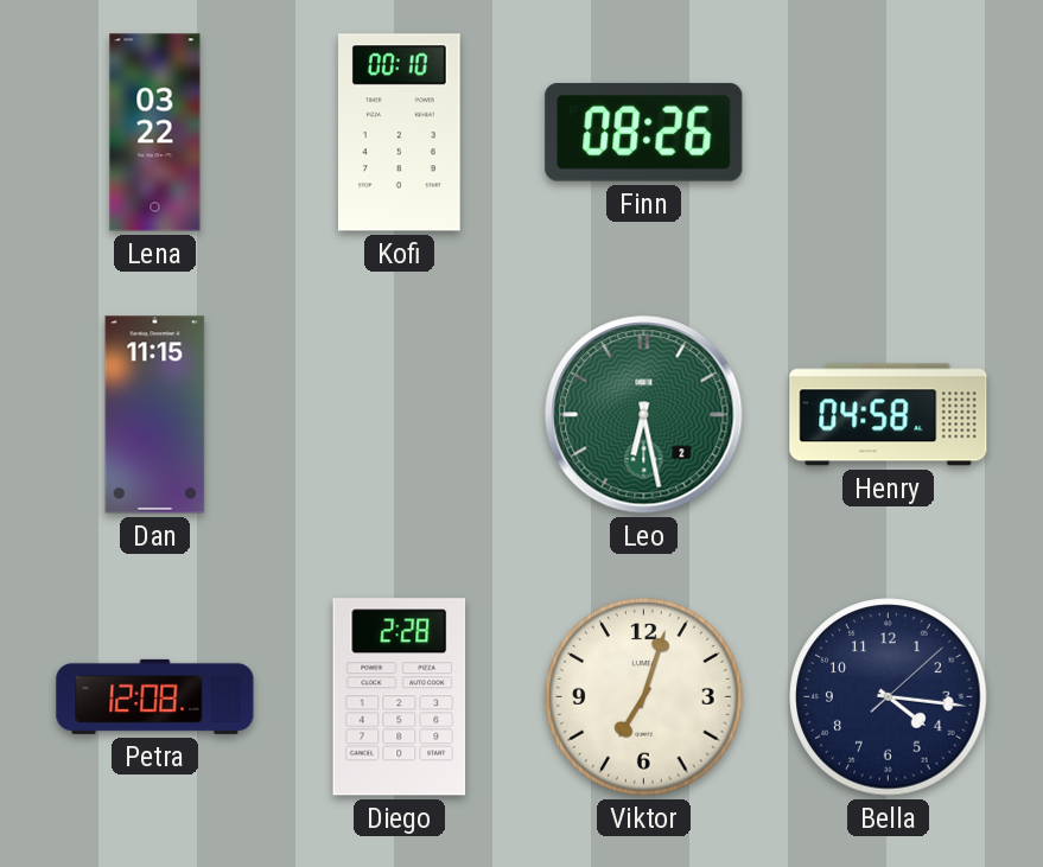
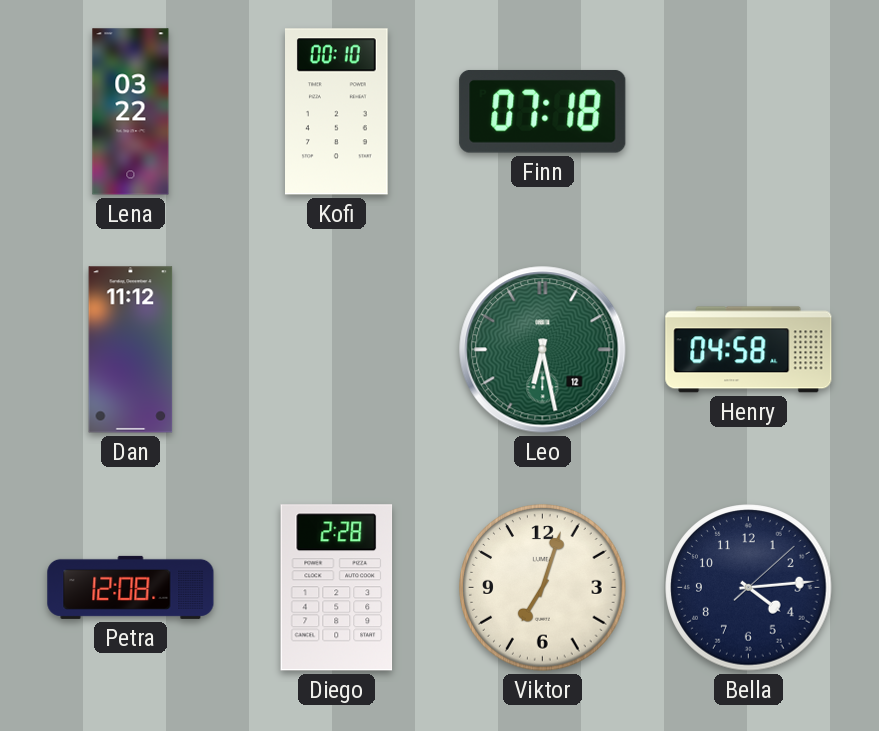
Finn: 08:26 -> 07:18
Dan: 11:15 -> 11:12
Leo date: 2 -> 12
Bella: 4:16 -> 4:14
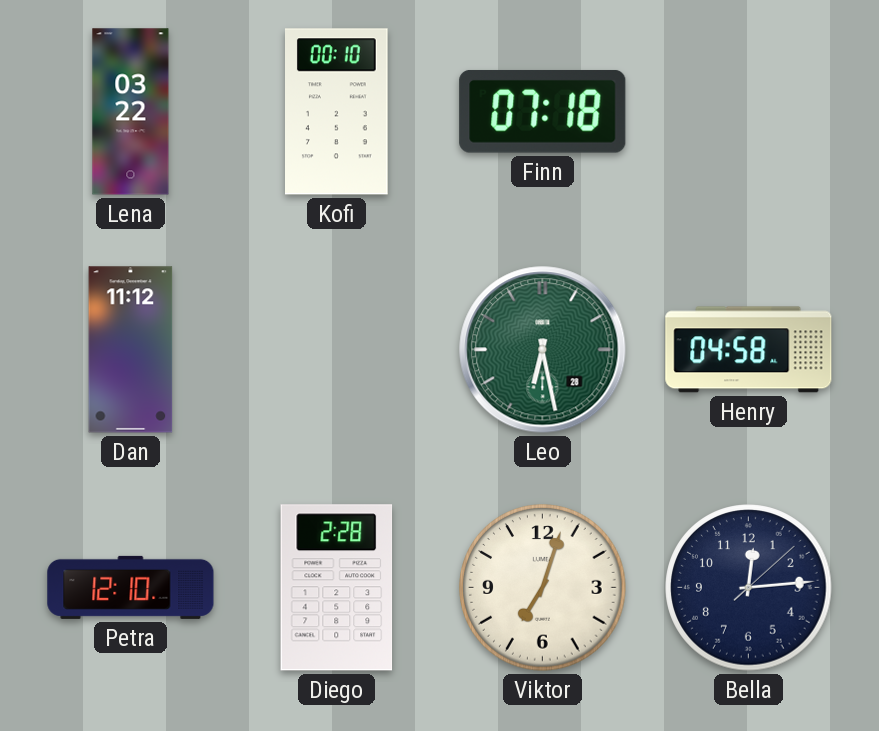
Leo date: 12 -> 28
Petra: 12:08 -> 12:10
Bella: 4:14 -> 12:14
